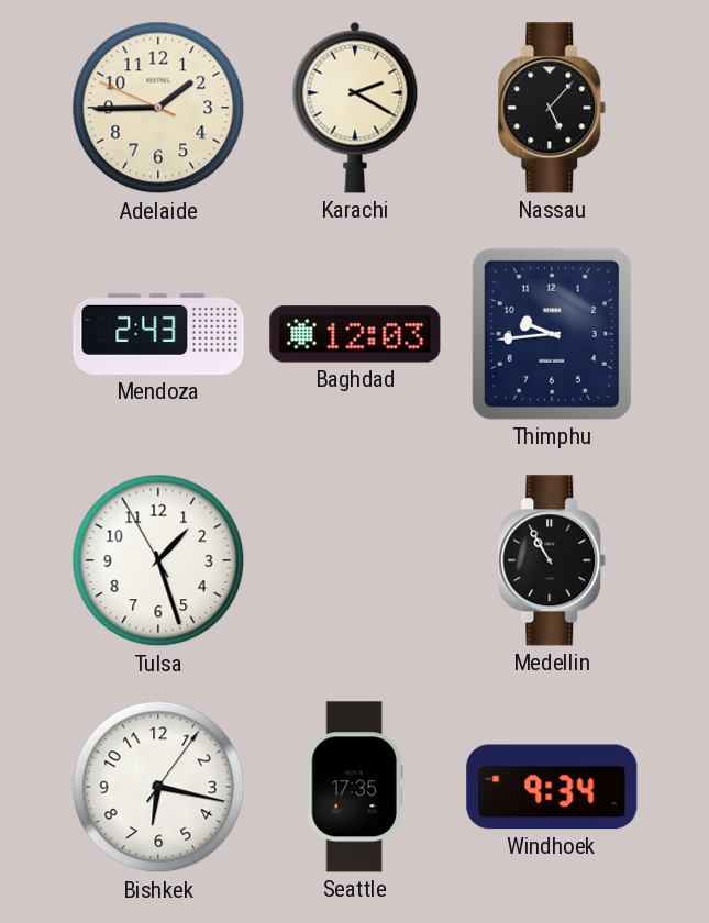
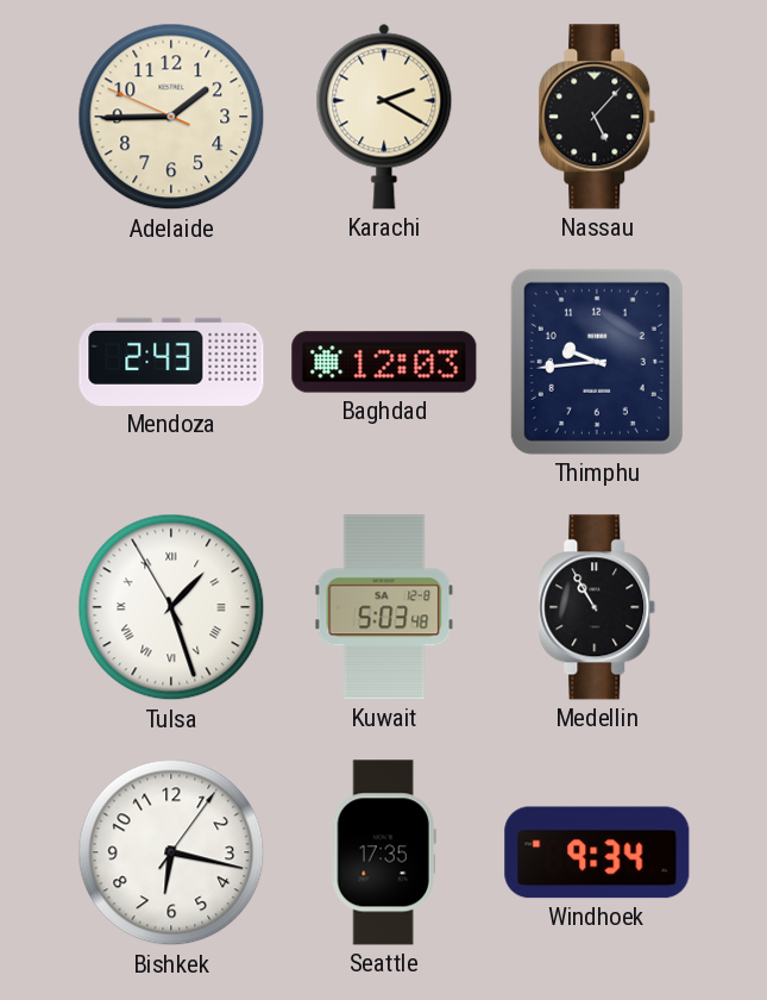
Tulsa numerals: Arabic -> Roman
Kuwait: none -> 5:03
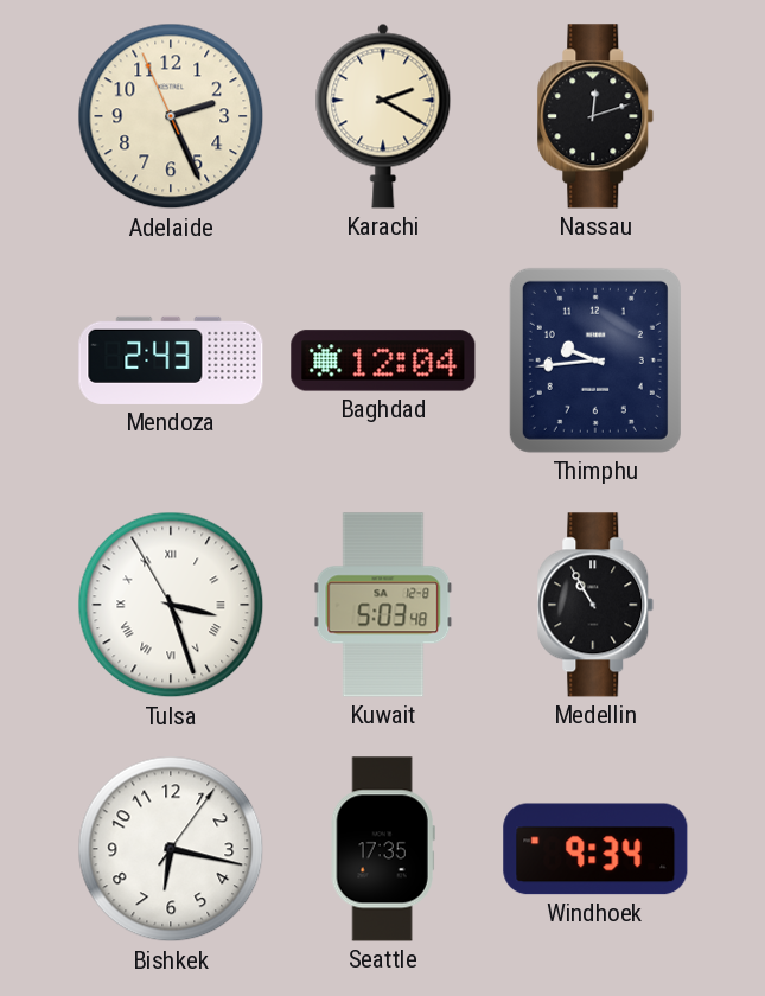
Adelaide: 1:44 -> 2:25
Nassau: 5:07 -> 12:12
Baghdad: 12:03 -> 12:04
Tulsa: 1:26 -> 3:26
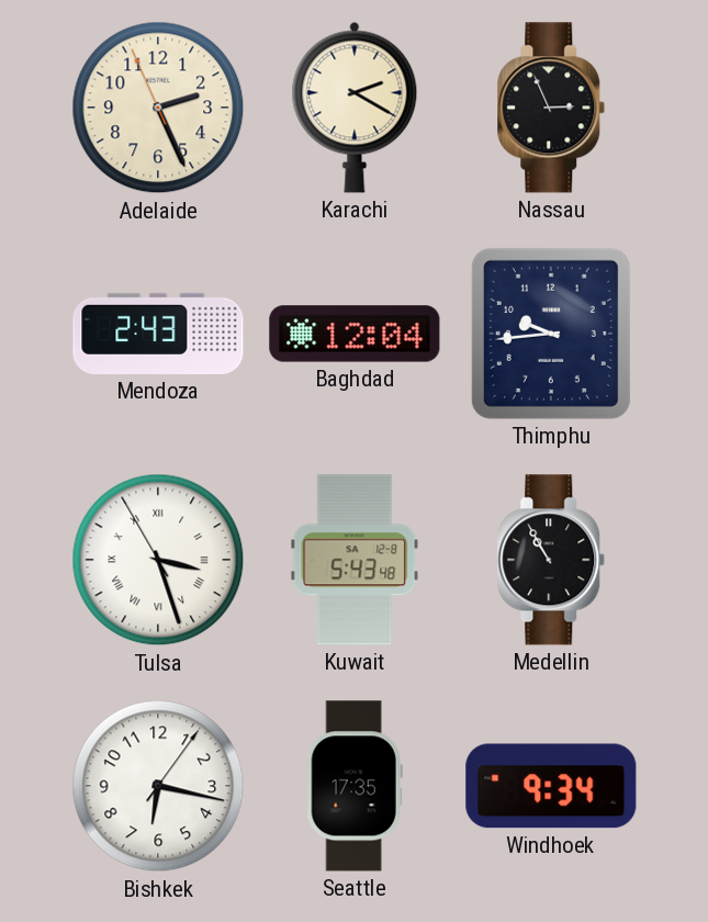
Nassau: 12:12 -> 2:56
Kuwait: 5:03 -> 5:43
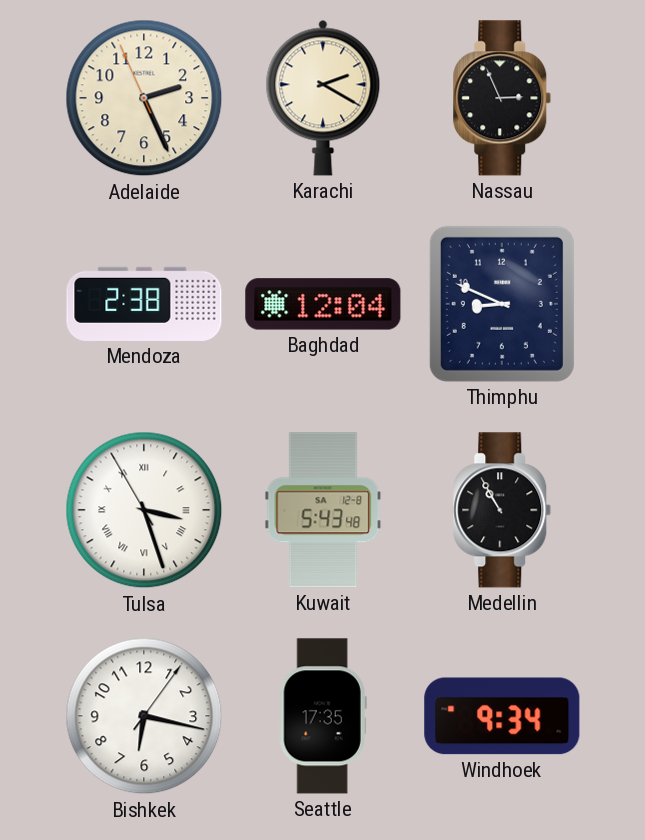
Mendoza: 2:43 -> 2:38
Thimphu: 9:44 -> 8:49
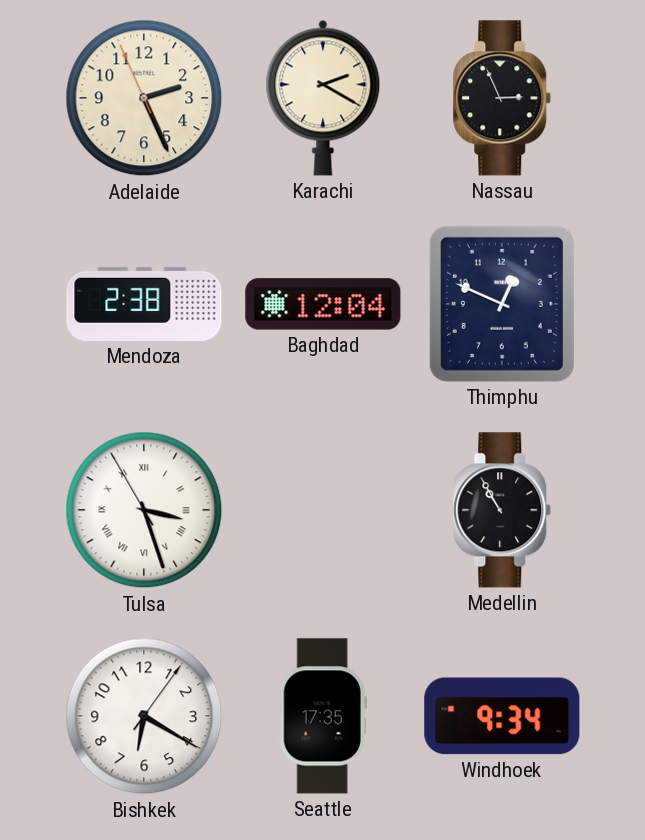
Thimphu: 8:49 -> 12:49
Kuwait: 5:43 -> none
Bishkek: 6:17 -> 6:20
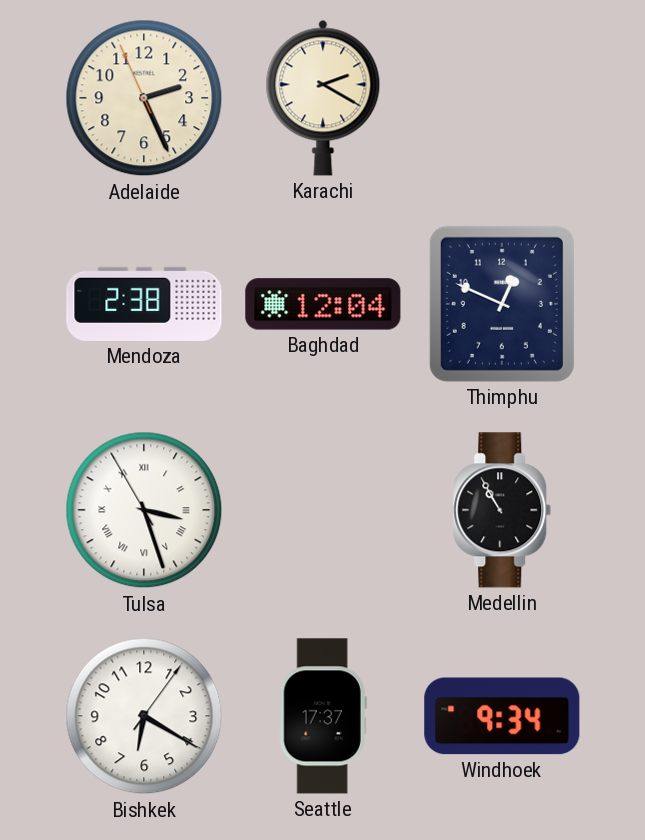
Nassau: 2:56 -> none
Seattle: 17:35 -> 17:37
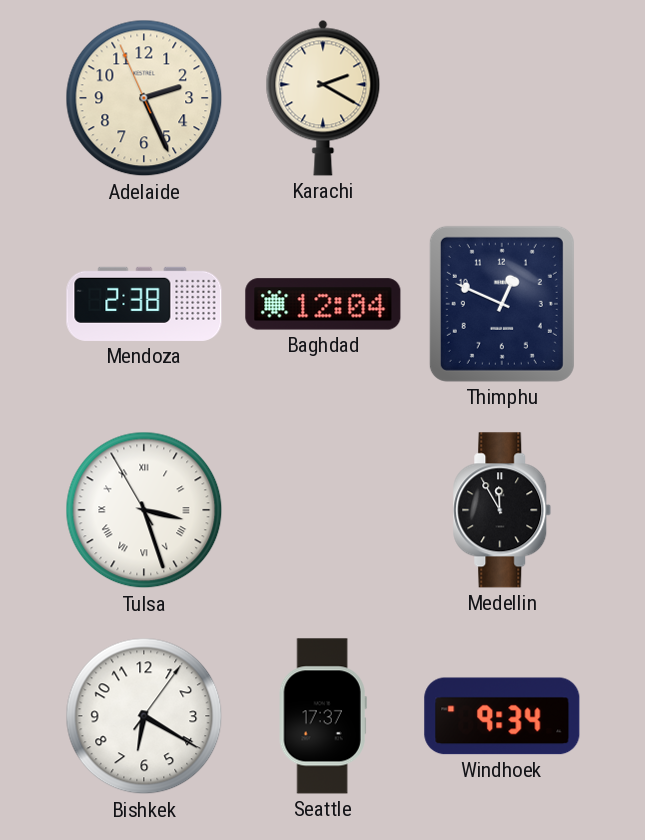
Medellin: 10:55 -> 11:55
